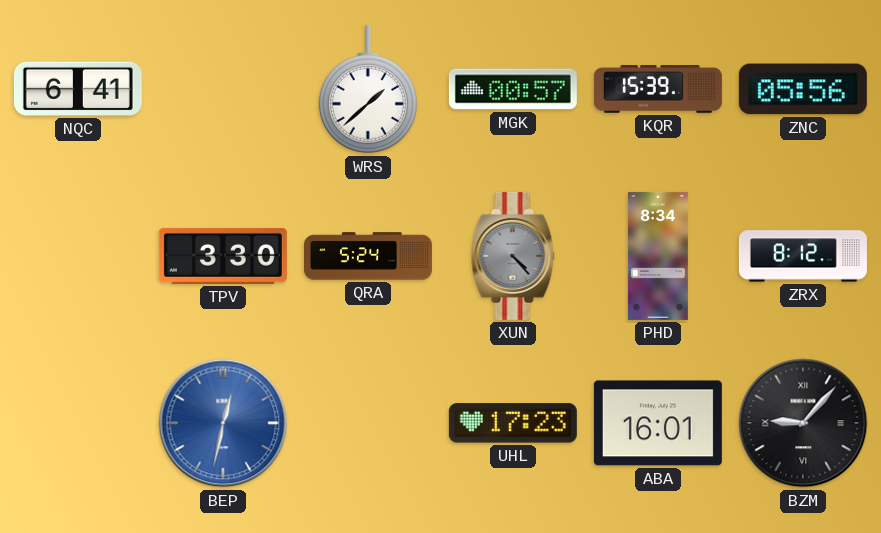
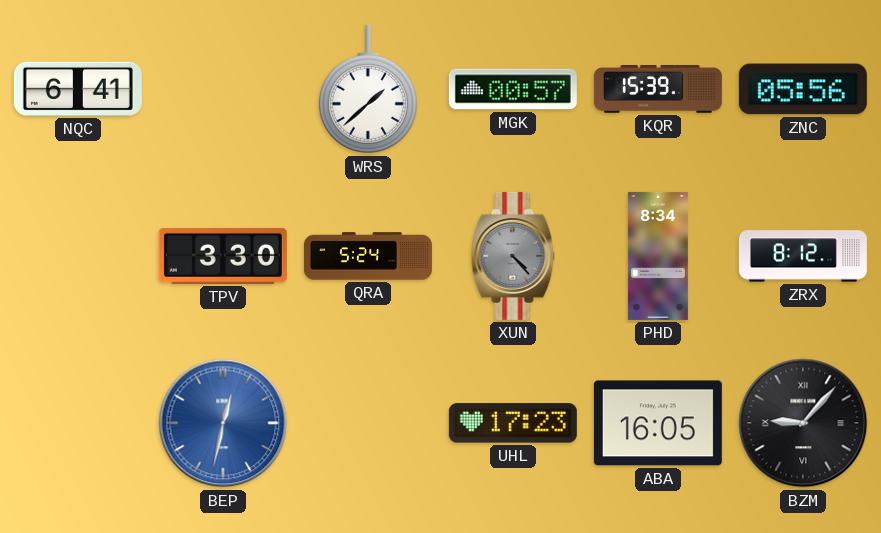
ABA: 16:01 -> 16:05
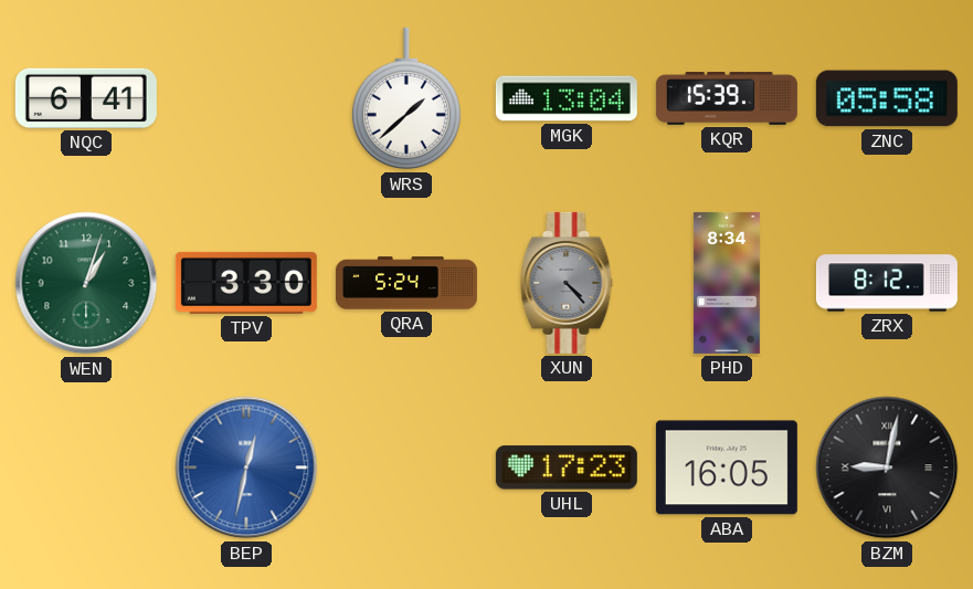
MGK: 00:57 -> 13:04
ZNC: 05:56 -> 05:58
WEN: none -> 1:03
BZM: 9:07 -> 9:02
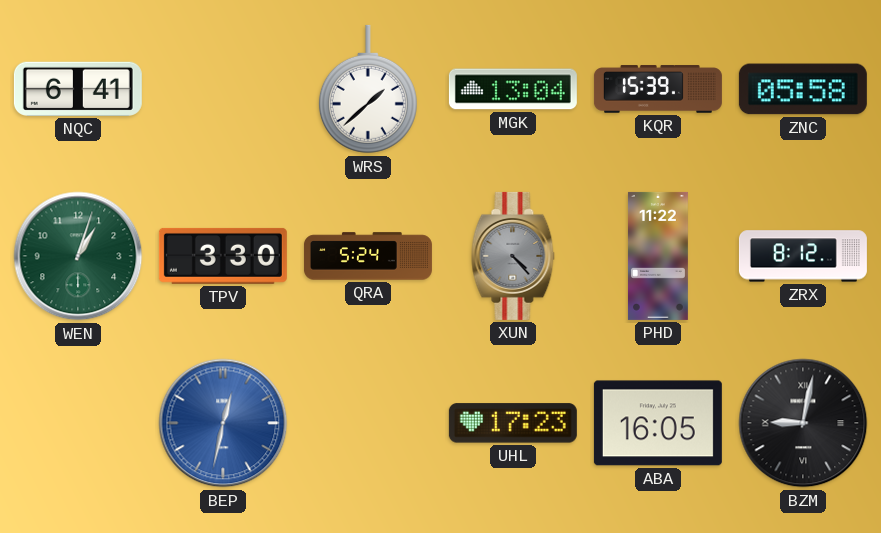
PHD: 8:34 -> 11:22
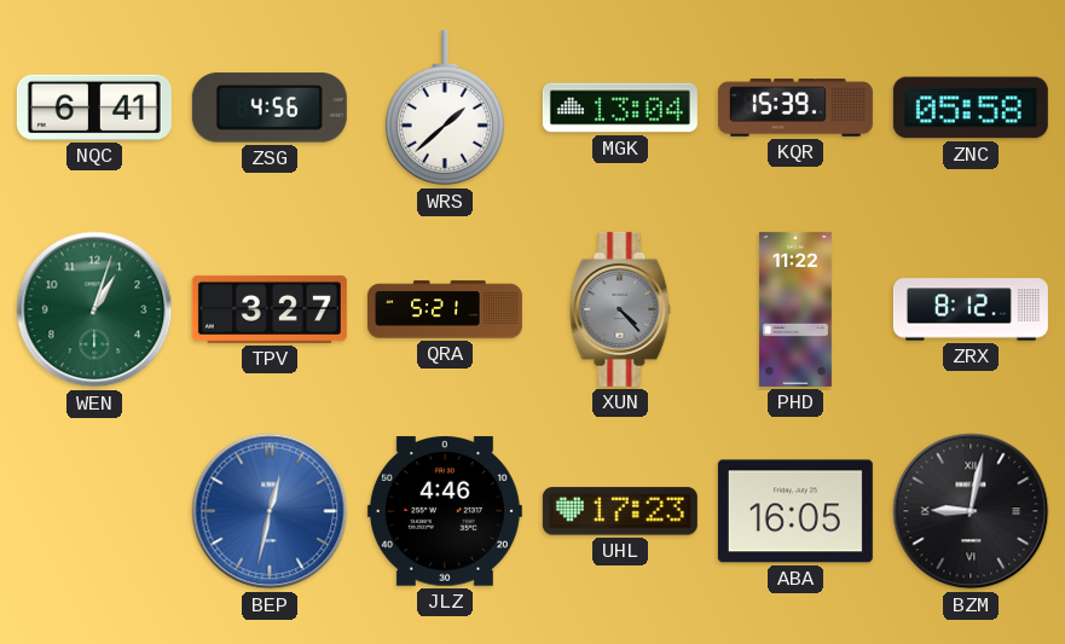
ZSG: none -> 4:56
TPV: 3:30 -> 3:27
QRA: 5:24 -> 5:21
JLZ: none -> 4:46
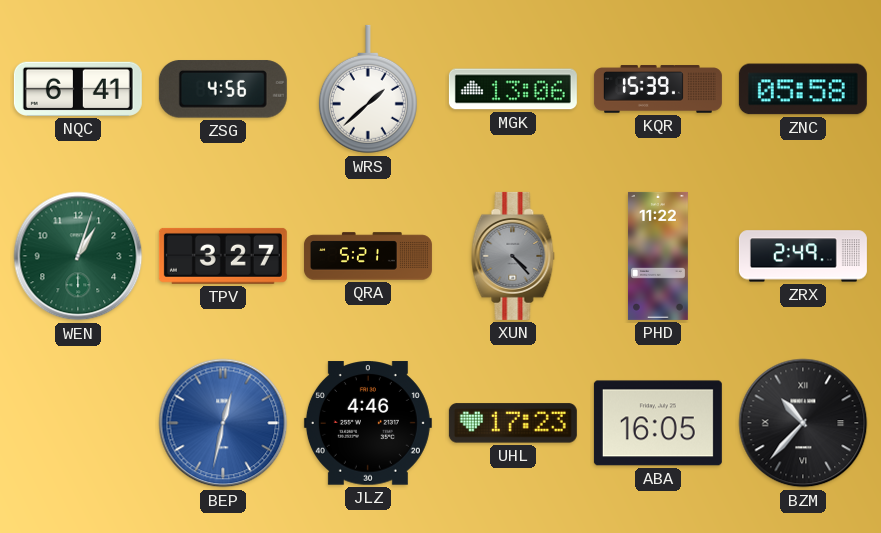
MGK: 13:04 -> 13:06
ZRX: 8:12 -> 2:49
BZM: 9:02 -> 10:37
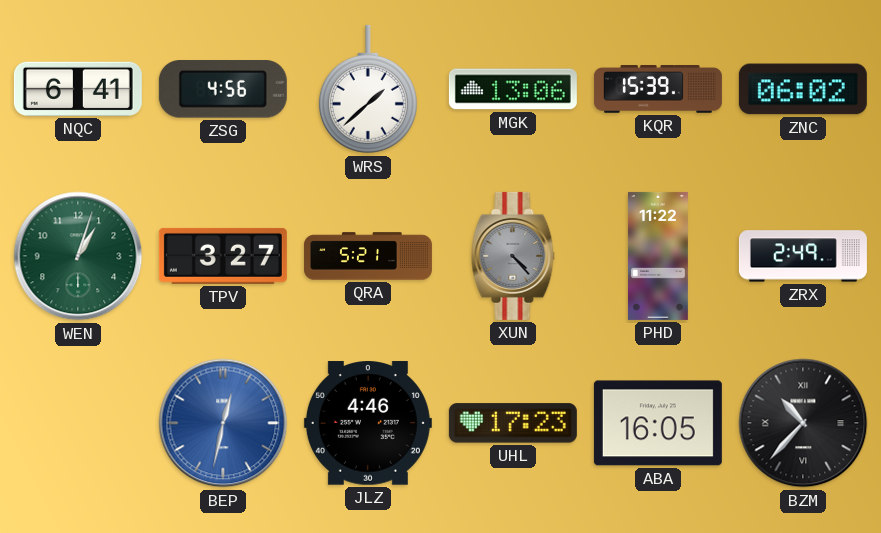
ZNC: 05:58 -> 06:02
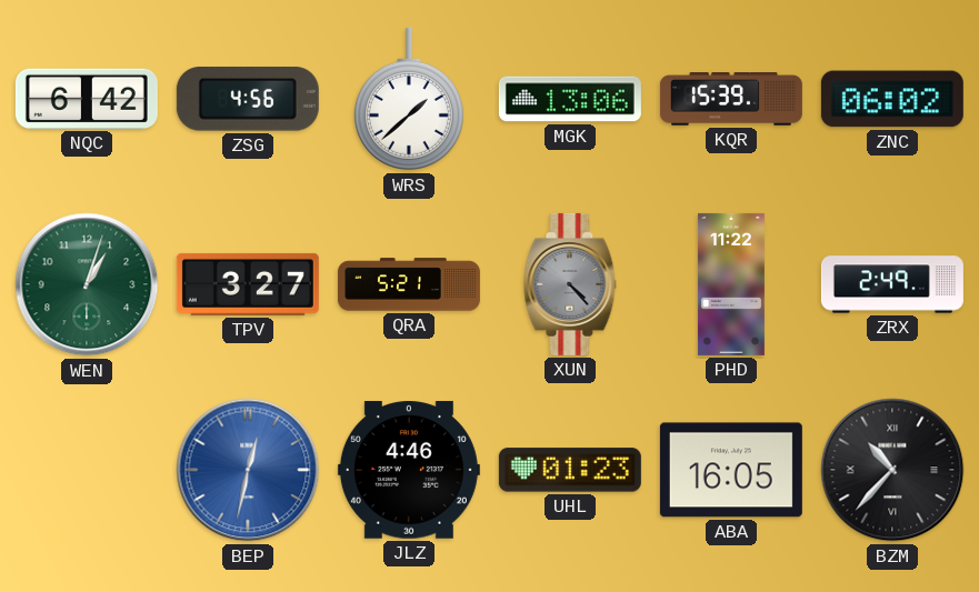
NQC: 6:41 -> 6:42
UHL: 17:23 -> 01:23
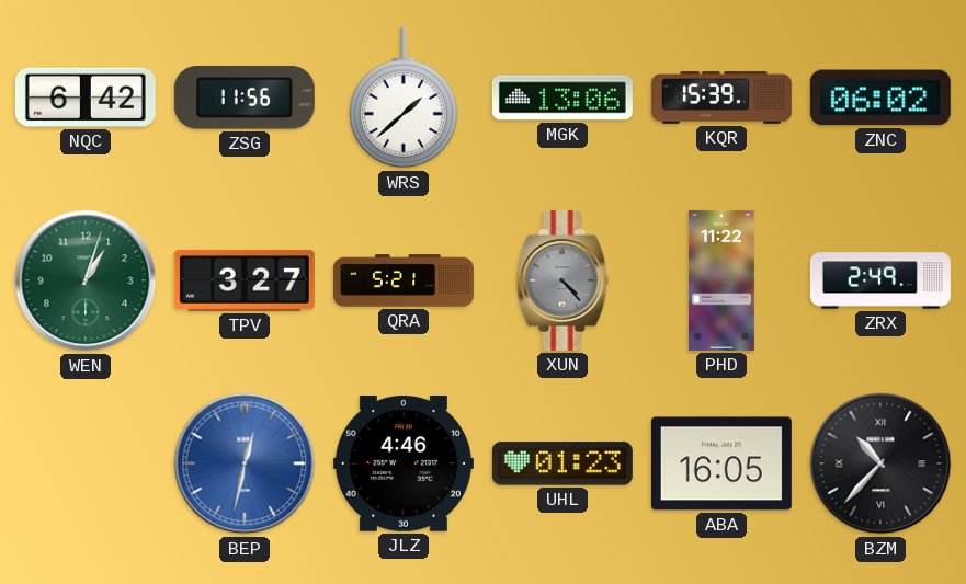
ZSG: 4:56 -> 11:56
